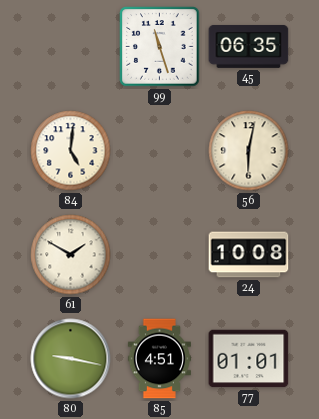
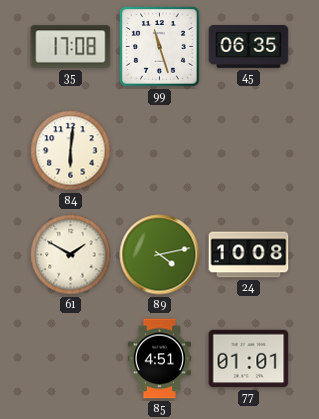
35: none -> 17:08
84: 5:01 -> 6:01
56: 6:02 -> none
89: none -> 4:13
80: 9:17 -> none
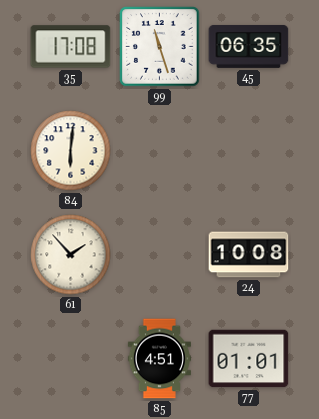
61: 1:50 -> 1:53
89: 4:13 -> none
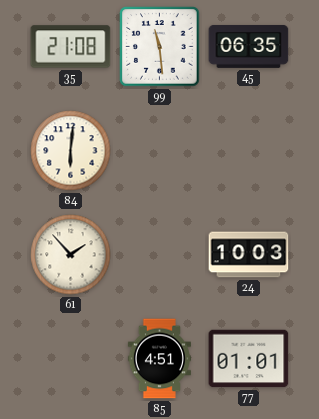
35: 17:08 -> 21:08
99: 11:27 -> 11:29
24: 10:08 -> 10:03
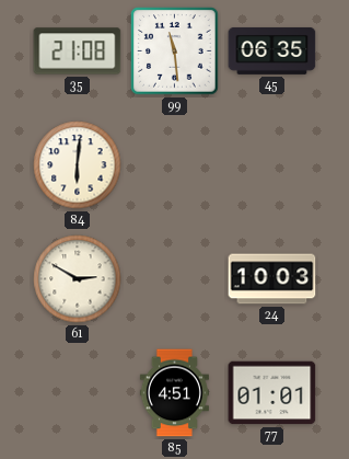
61: 1:53 -> 2:50
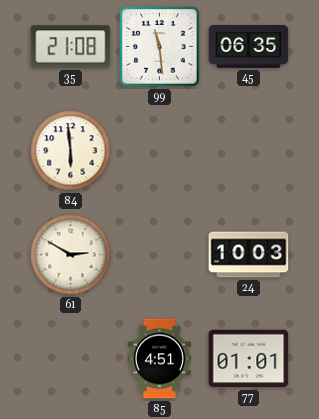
84: 6:01 -> 5:59
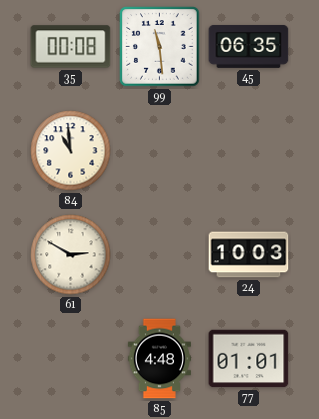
35: 21:08 -> 00:08
84: 5:59 -> 10:59
85: 4:51 -> 4:48
